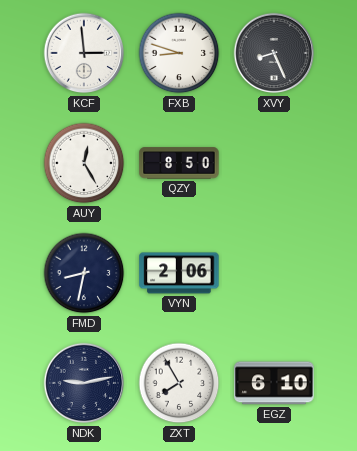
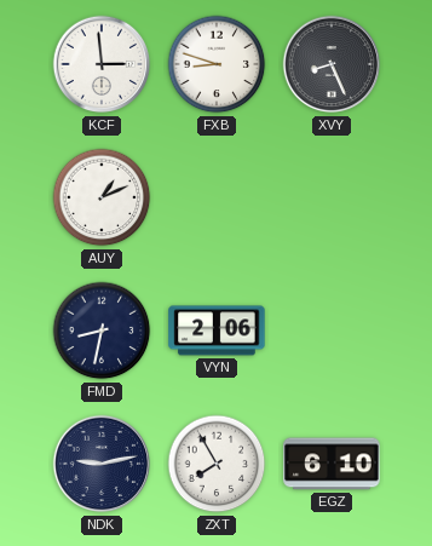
AUY: 12:25 -> 1:11
QZY: 8:50 -> none
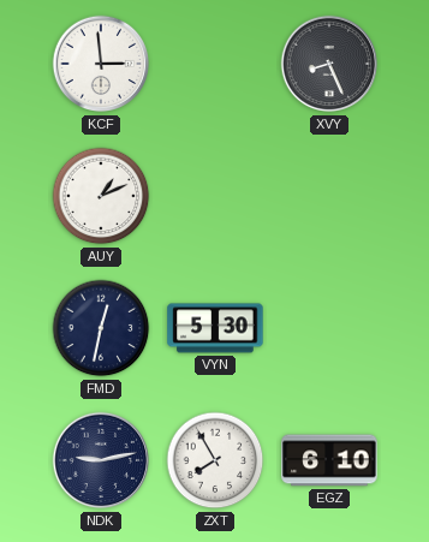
FXB: 8:48 -> none
FMD: 8:32 -> 12:32
VYN: 2:06 -> 5:30
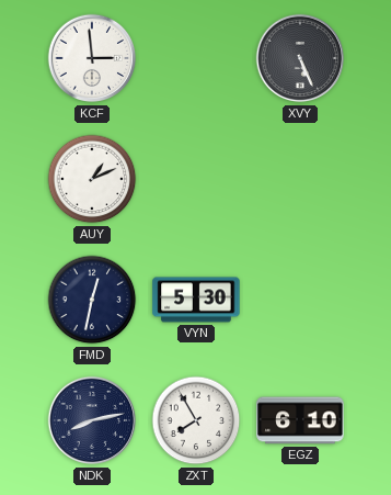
XVY: 8:26 -> 5:26
NDK: 9:13 -> 8:13
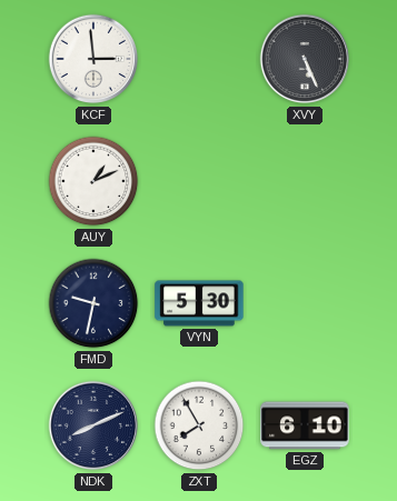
FMD: 12:32 -> 9:32
NDK: 8:13 -> 8:11
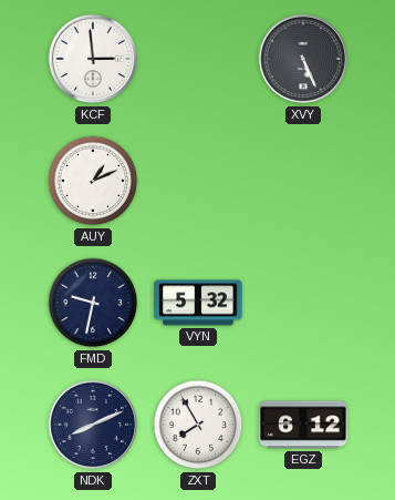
VYN: 5:30 -> 5:32
EGZ: 6:10 -> 6:12
